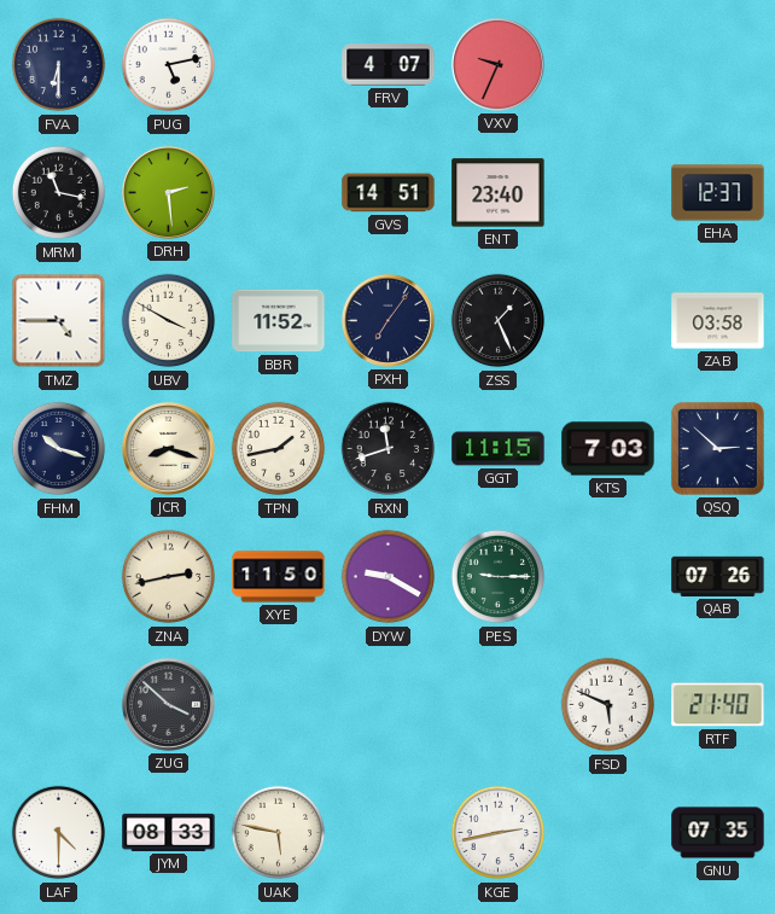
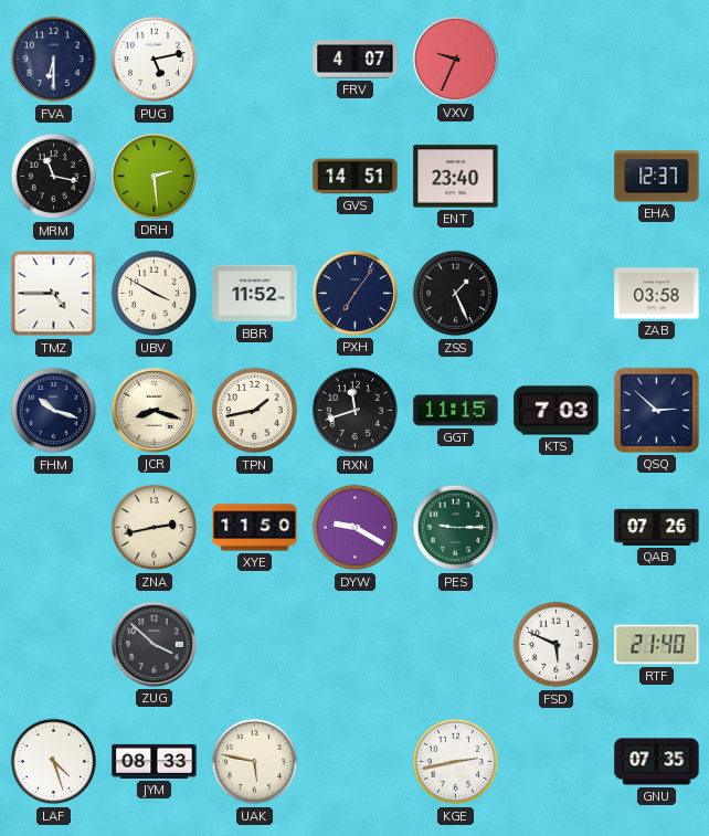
LAF: 4:30 -> 4:27
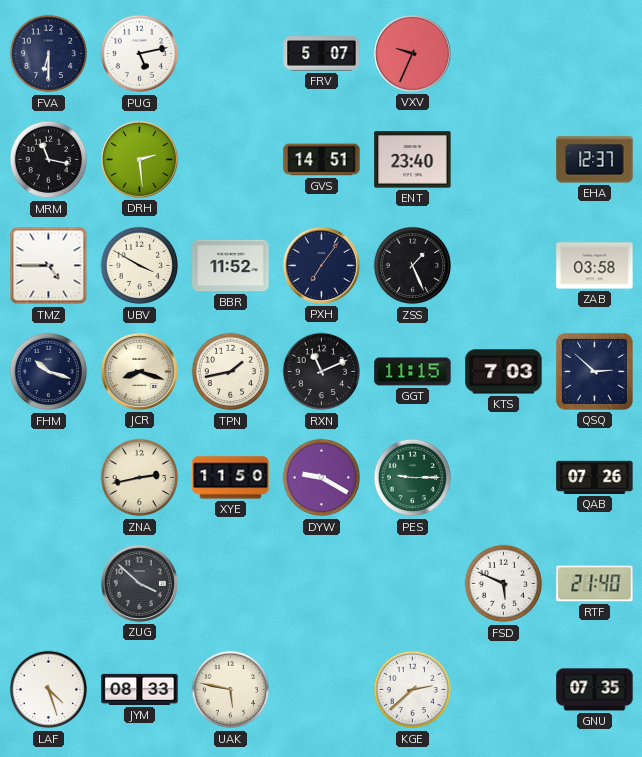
FRV: 4:07 -> 5:07
RXN: 11:42 -> 11:11
KGE: 2:43 -> 2:38
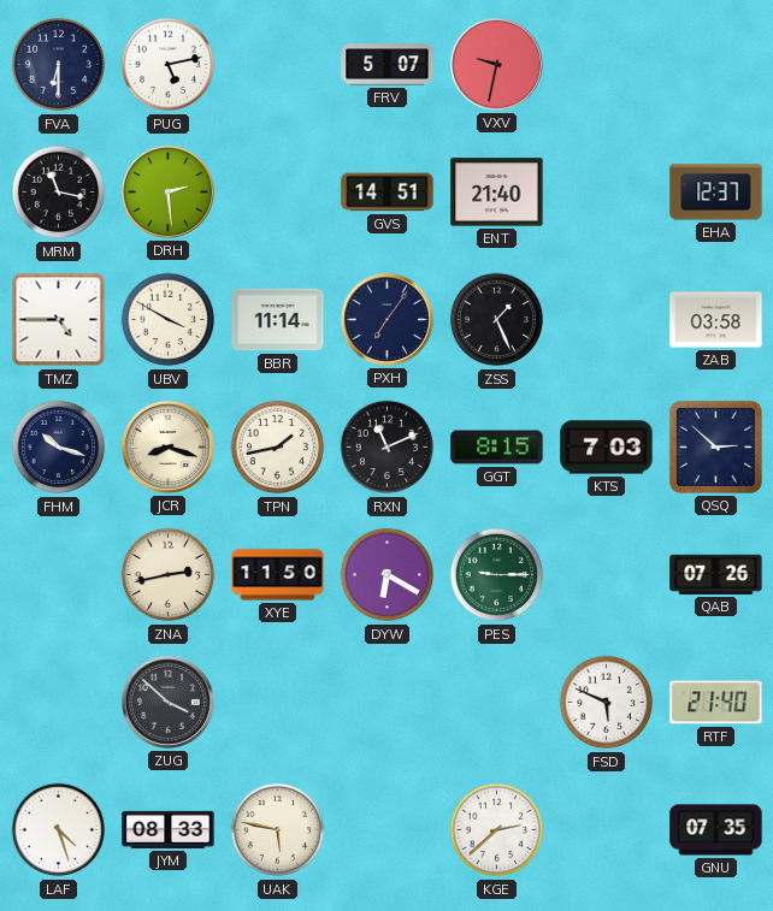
VXV: 9:34 -> 9:32
ENT: 23:40 -> 21:40
BBR: 11:52 -> 11:14
GGT: 11:15 -> 8:15
DYW: 9:20 -> 6:20
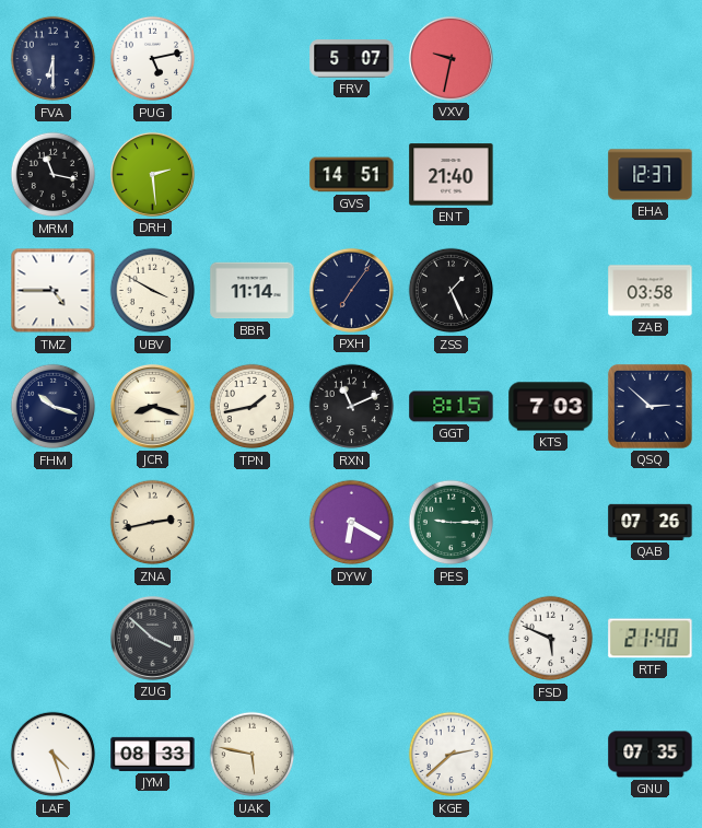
XYE: 11:50 -> none
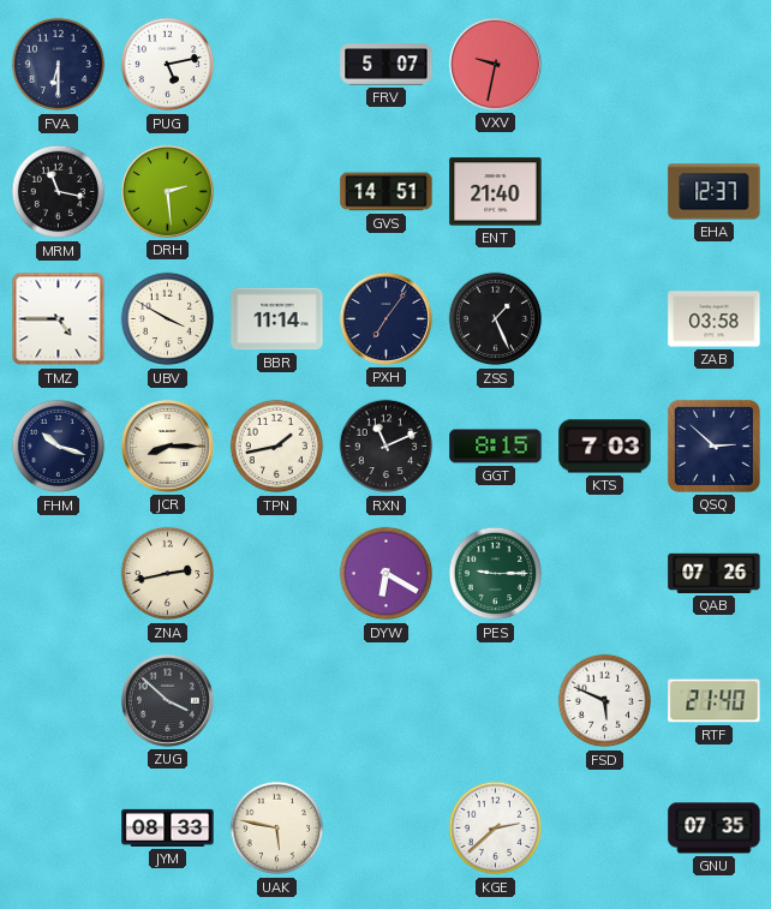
JCR: 8:18 -> 8:15
LAF: 4:27 -> none
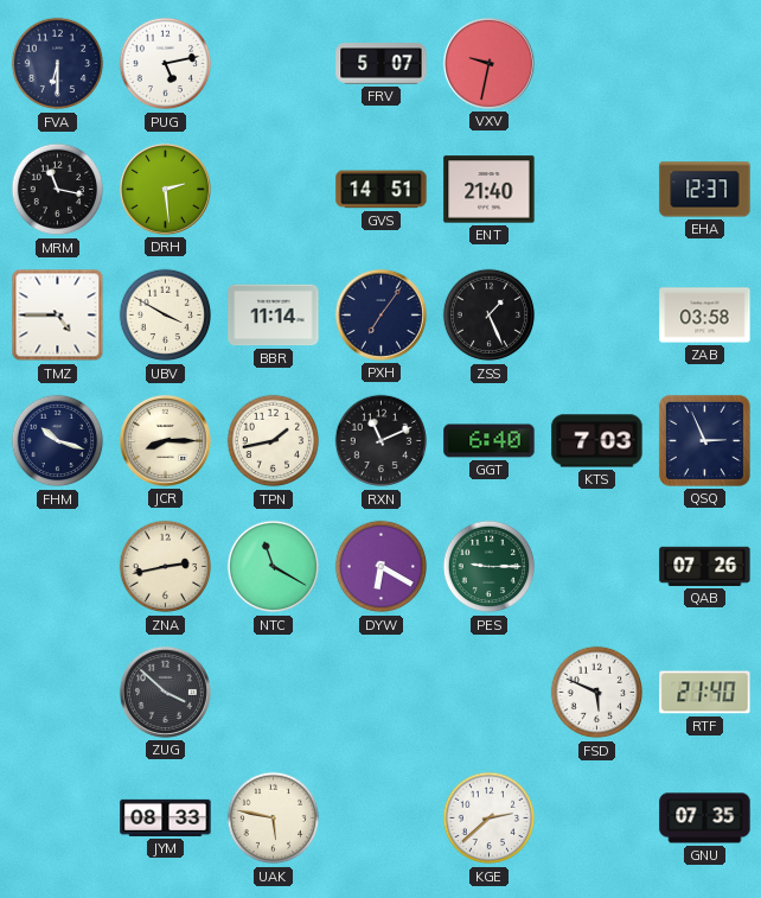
GGT: 8:15 -> 6:40
QSQ: 2:52 -> 2:56
NTC: none -> 11:20
